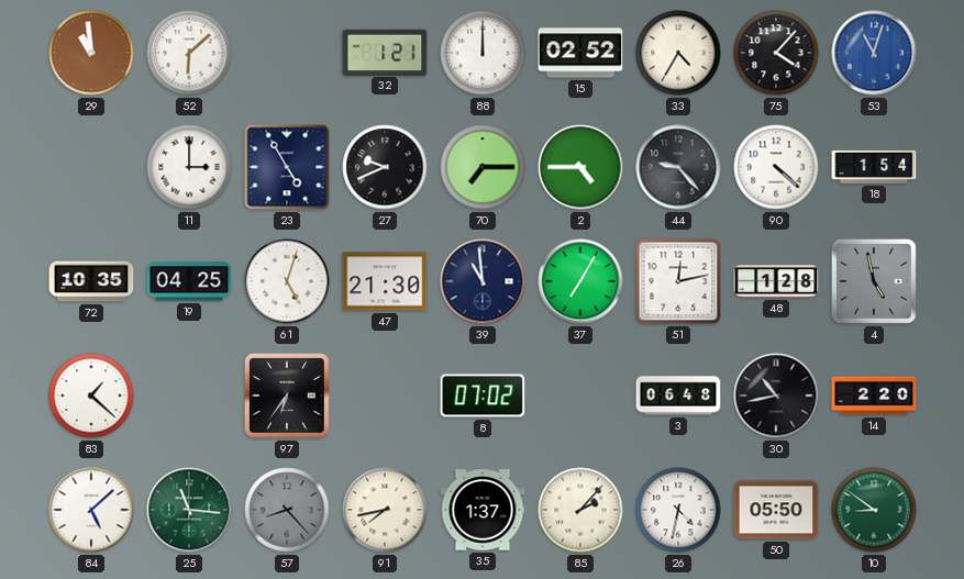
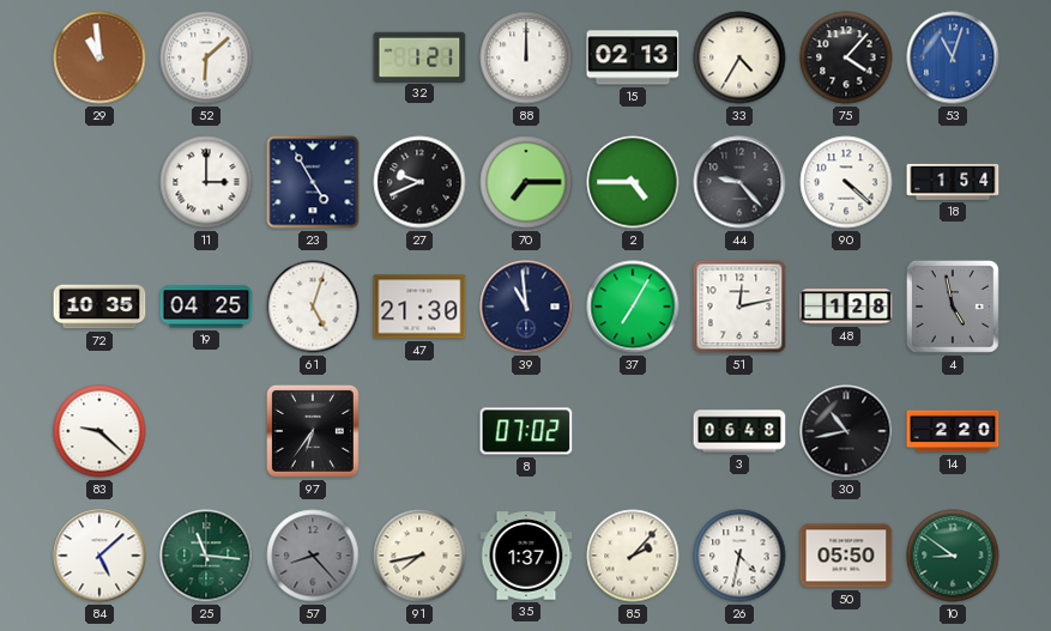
15: 02:52 -> 02:13
83: 1:22 -> 9:22
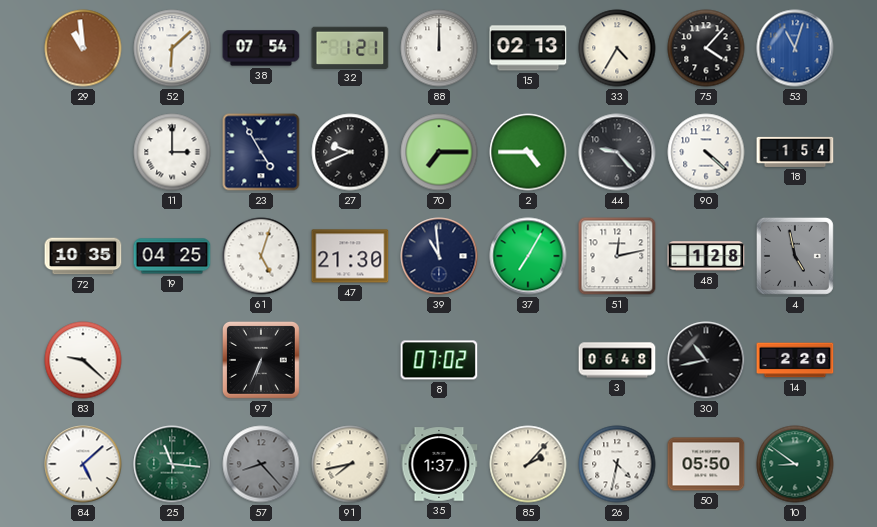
38: none -> 07:54
97: 6:36 -> 6:34
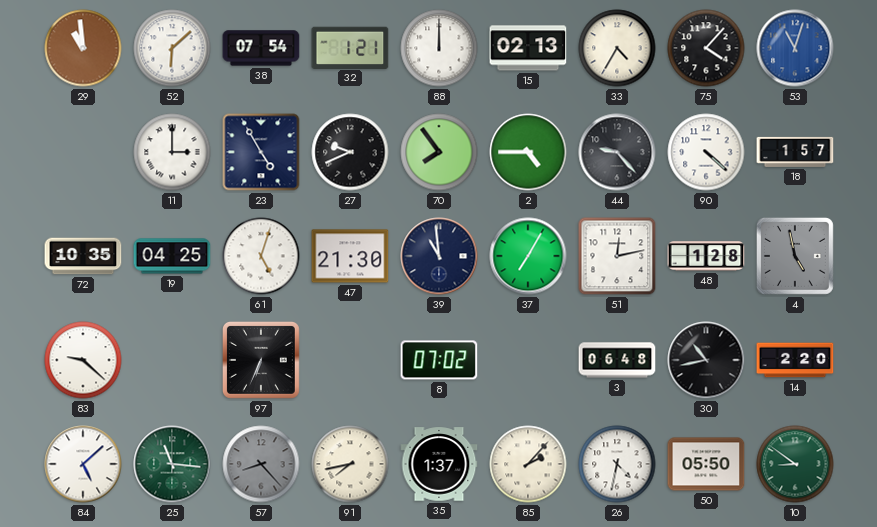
70: 7:15 -> 7:54
18: 1:54 -> 1:57
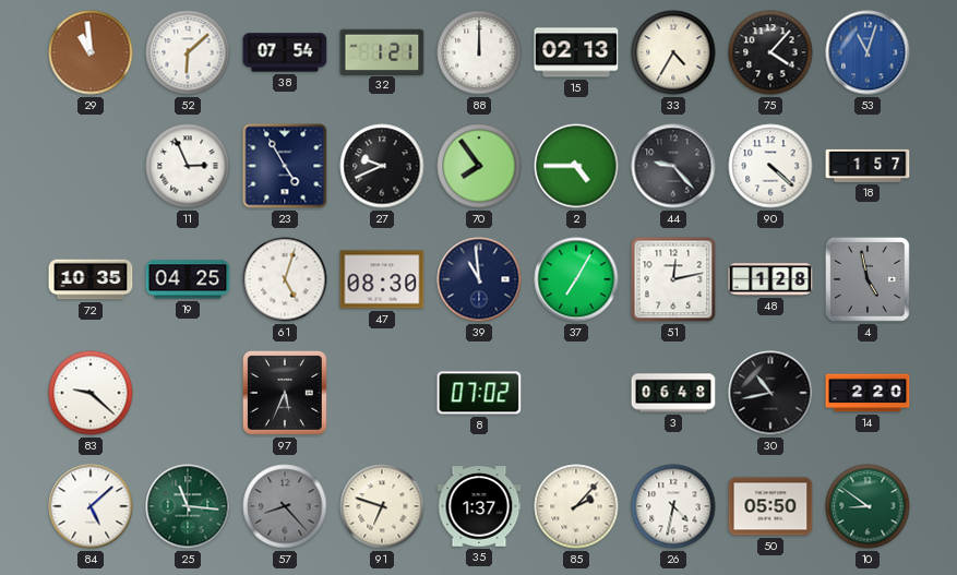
11: 3:00 -> 2:56
47: 21:30 -> 08:30
97: 6:34 -> 5:34
91: 7:43 -> 6:48
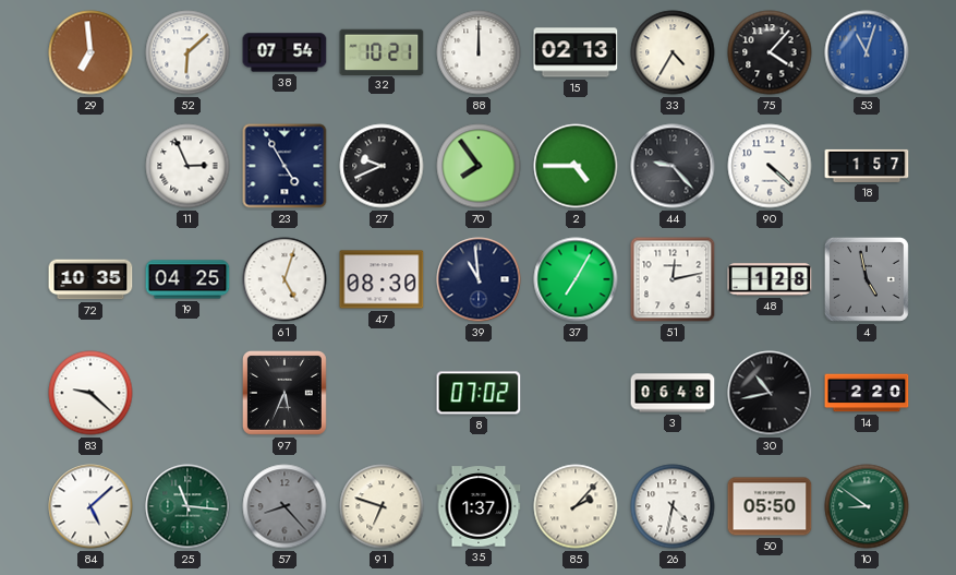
29: 10:59 -> 6:59
32: 1:21 -> 10:21
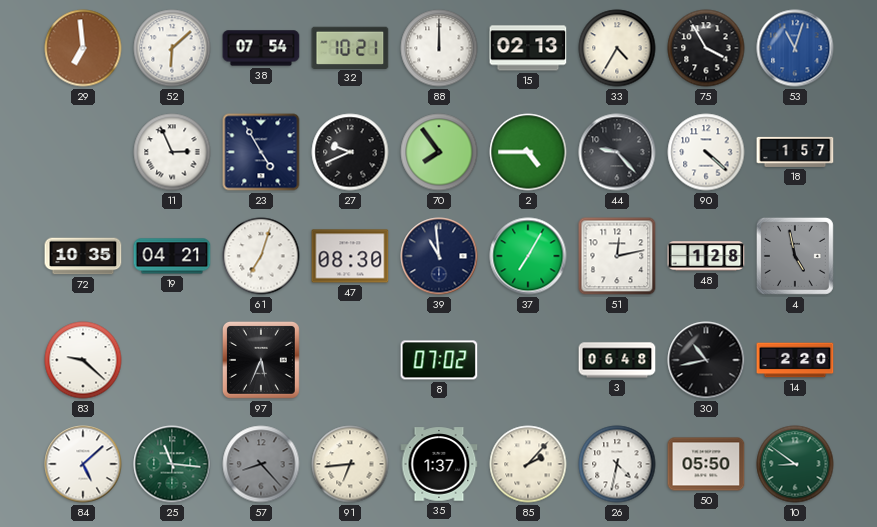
75: 4:07 -> 3:55
19: 04:25 -> 04:21
61: 5:03 -> 7:03
91: 6:48 -> 6:44
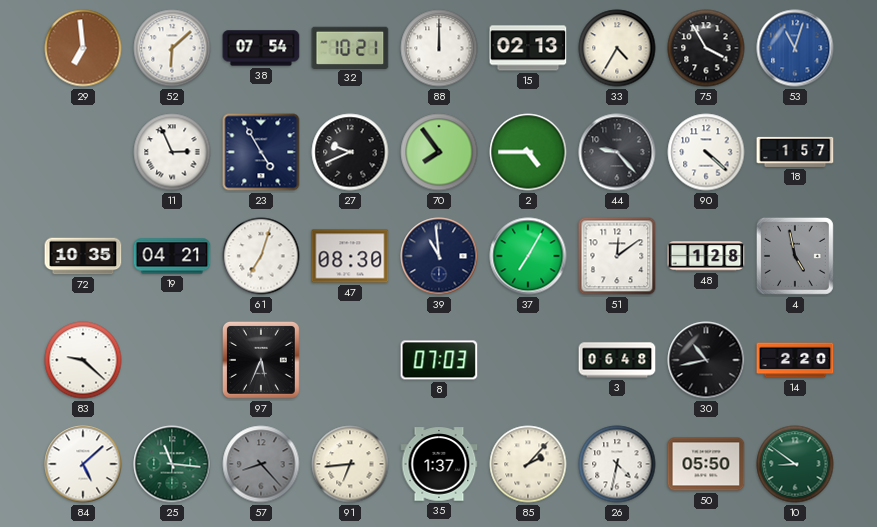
51: 12:13 -> 12:09
8: 07:02 -> 07:03
